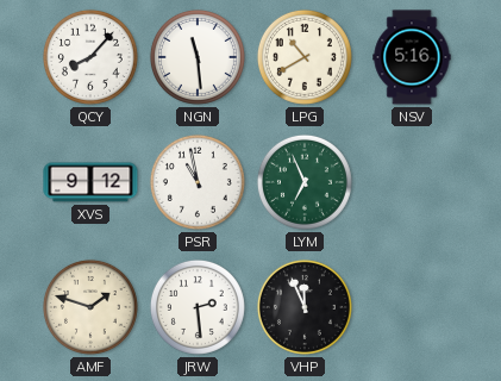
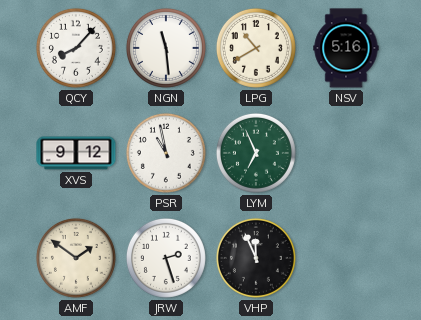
AMF: 1:48 -> 1:51
JRW: 2:29 -> 2:27
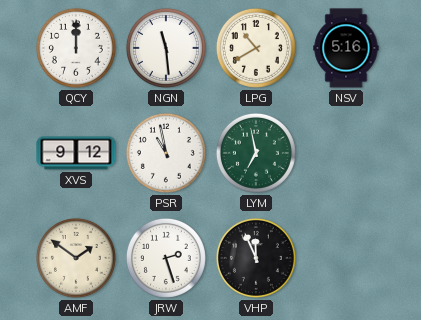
QCY: 8:07 -> 12:00
LYM: 6:56 -> 6:58
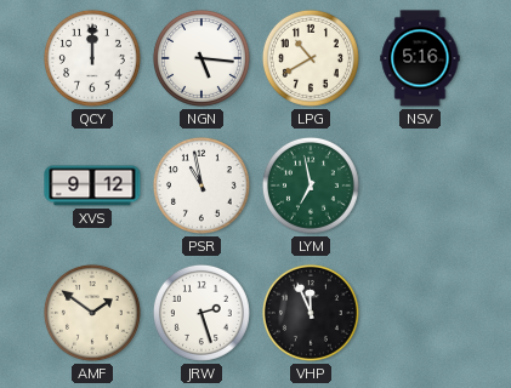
NGN: 11:29 -> 5:16
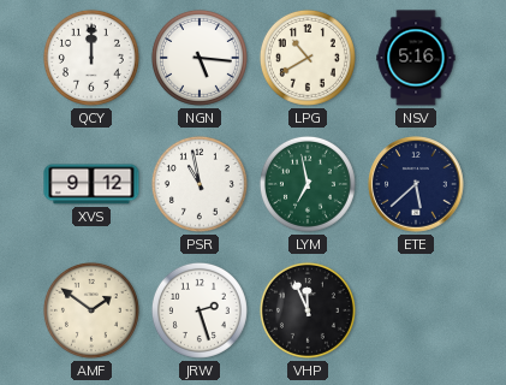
ETE: none -> 5:38
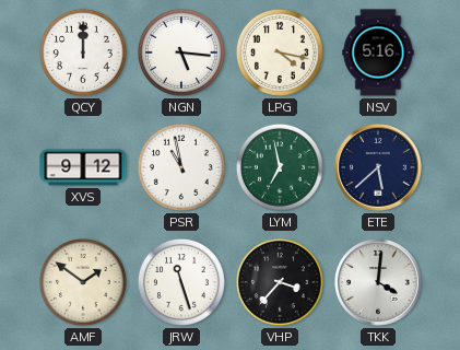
LPG: 10:40 -> 4:17
JRW: 2:27 -> 11:27
VHP: 11:56 -> 3:37
TKK: none -> 4:01
